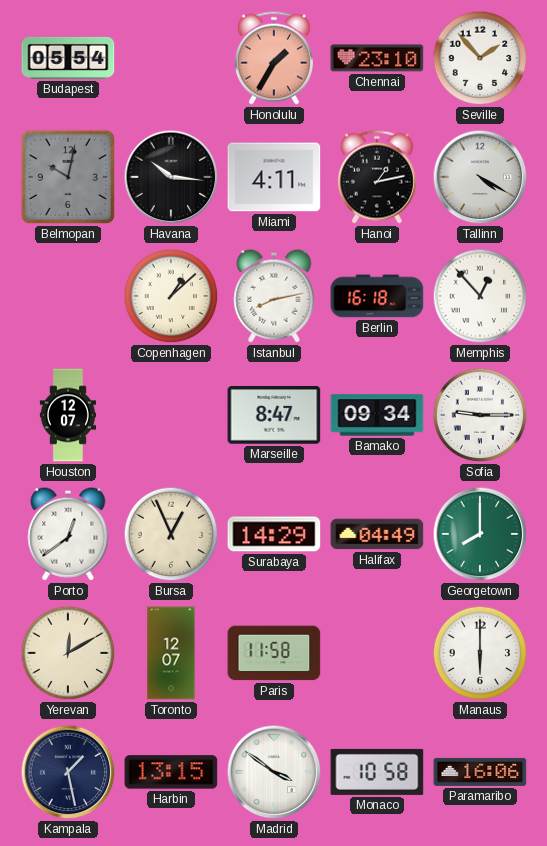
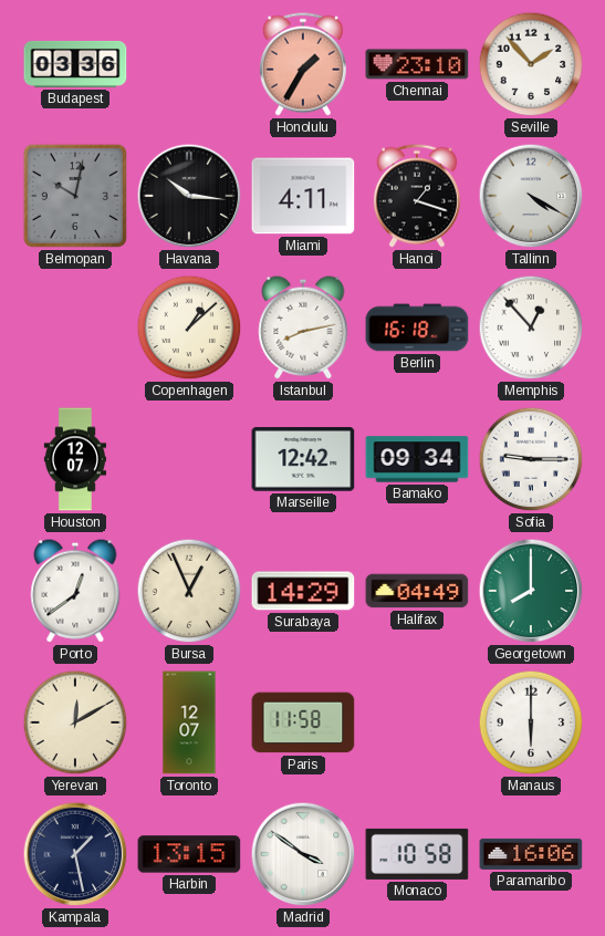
Budapest: 05:54 -> 03:36
Hanoi: 1:13 -> 1:18
Marseille: 8:47 -> 12:42
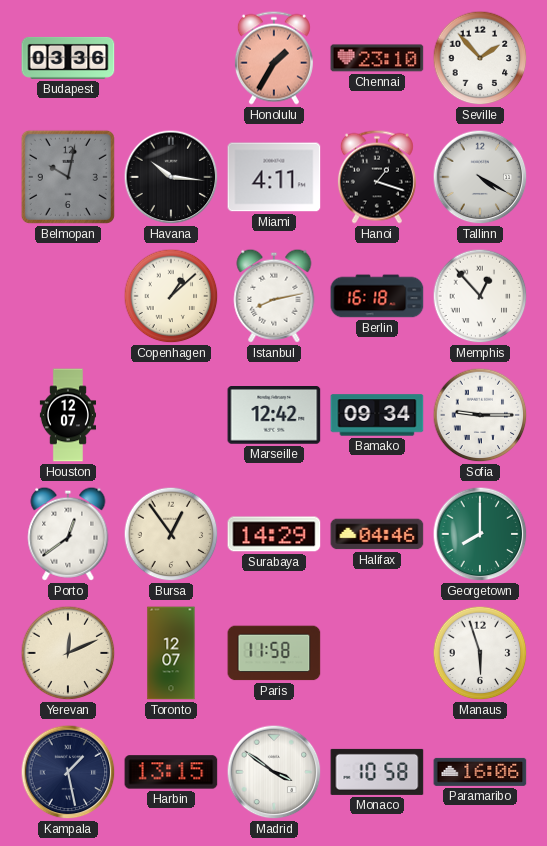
Bursa: 12:56 -> 12:54
Halifax: 04:49 -> 04:46
Yerevan: 12:10 -> 12:11
Manaus: 6:00 -> 5:57
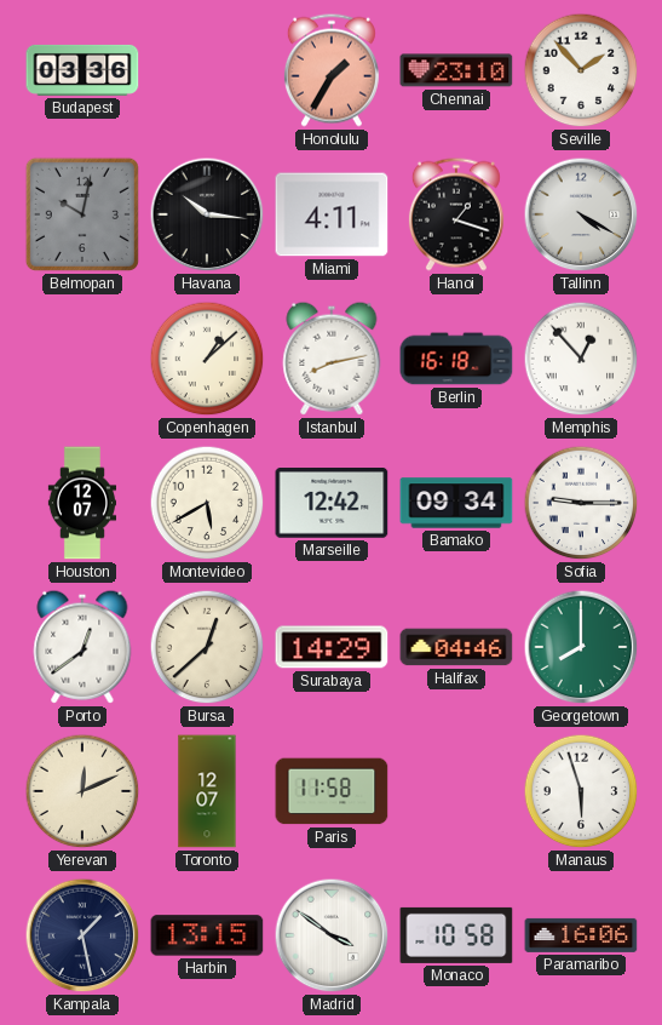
Montevideo: none -> 5:40
Bursa: 12:54 -> 12:38
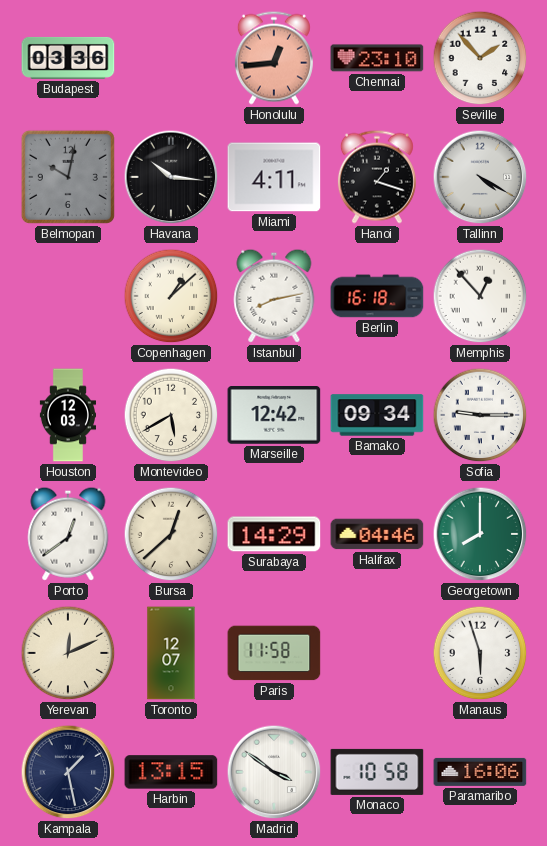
Honolulu: 1:35 -> 12:44
Houston: 12:07 -> 12:03
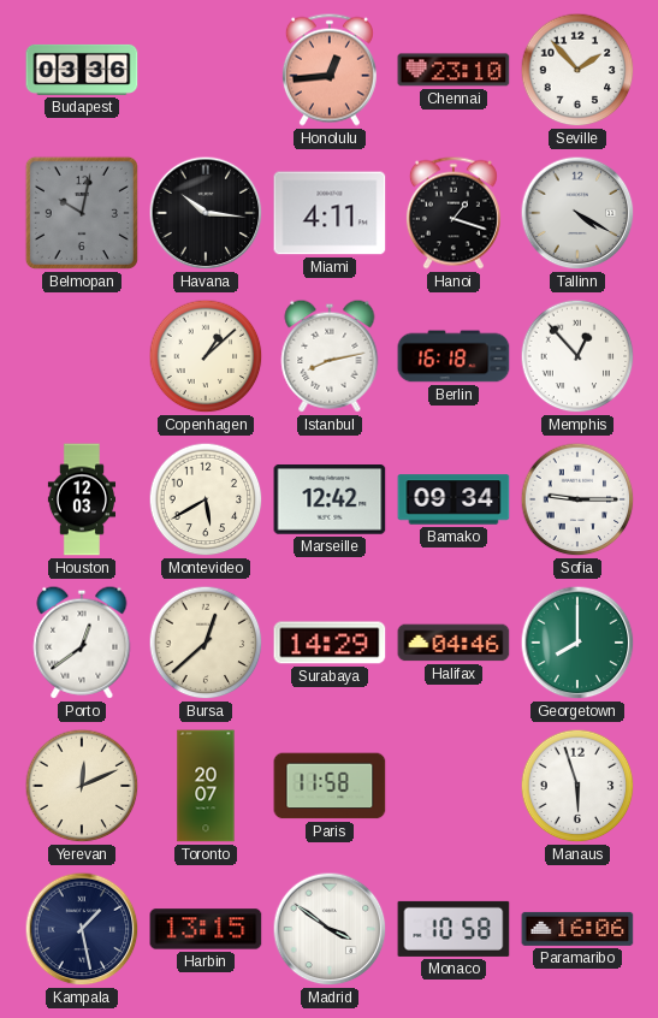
Toronto: 12:07 -> 20:07
